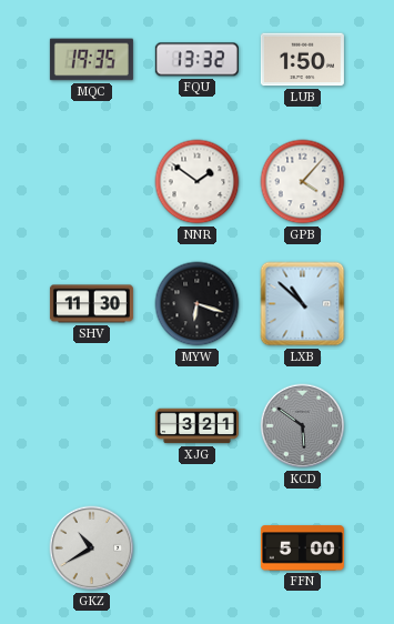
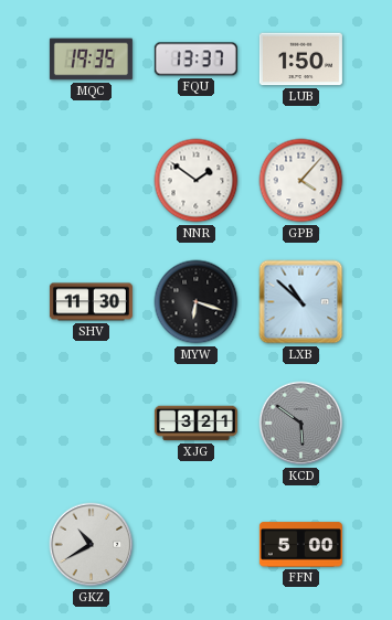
FQU: 13:32 -> 13:37
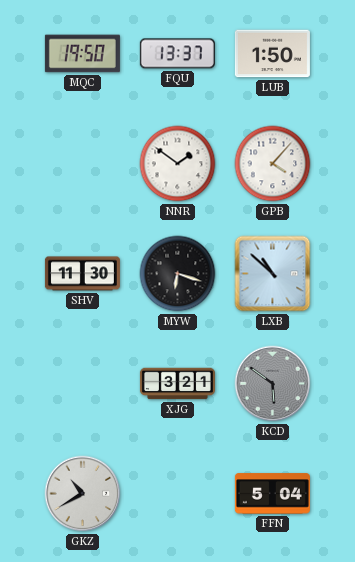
MQC: 19:35 -> 19:50
FFN: 5:00 -> 5:04
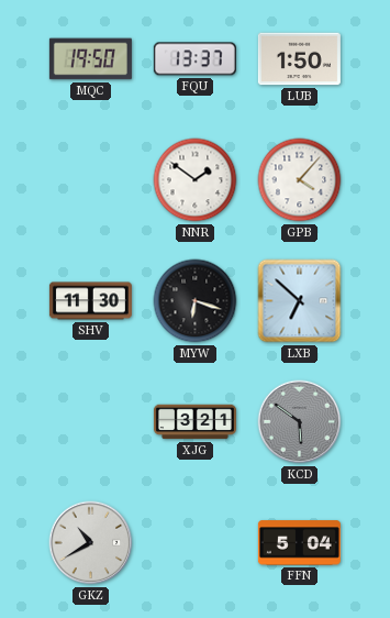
LXB: 10:52 -> 6:52
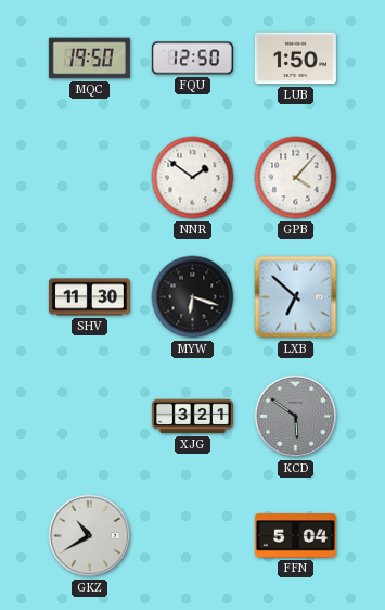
FQU: 13:37 -> 12:50
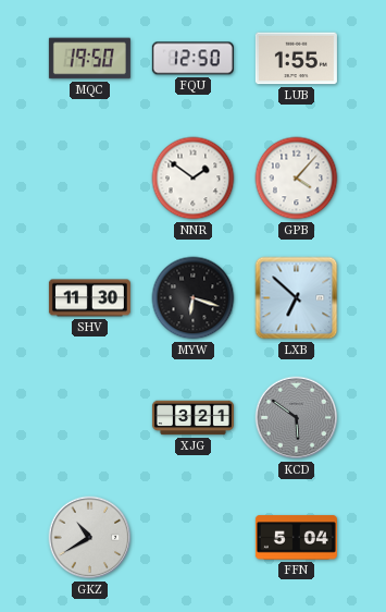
LUB: 1:50 -> 1:55
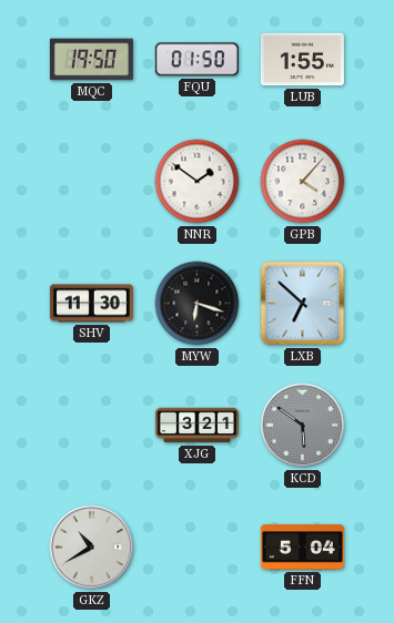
FQU: 12:50 -> 01:50
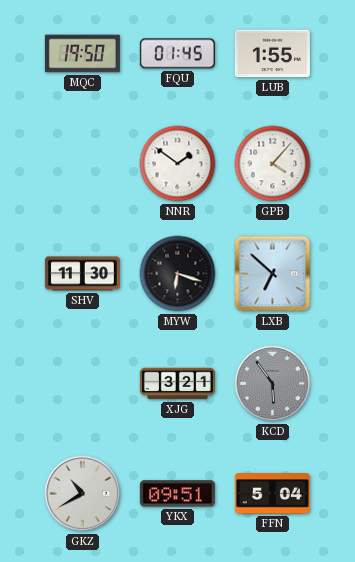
FQU: 01:50 -> 01:45
KCD: 5:51 -> 5:54
YKX: none -> 09:51
